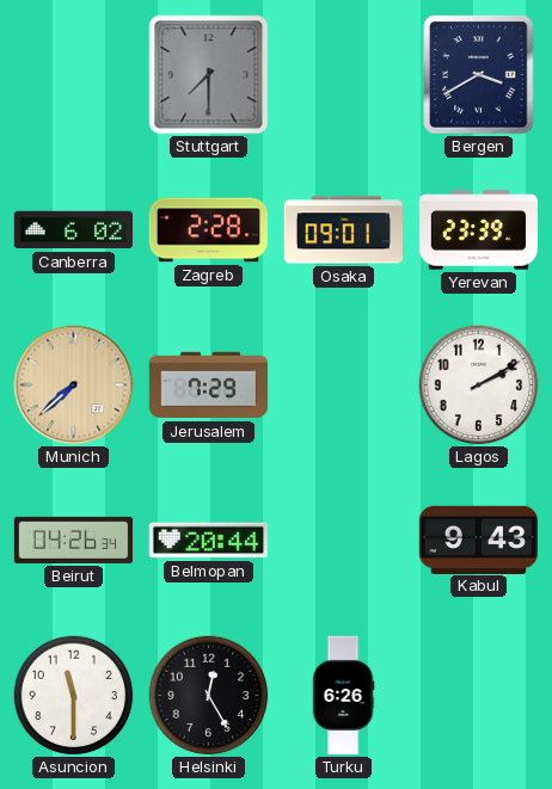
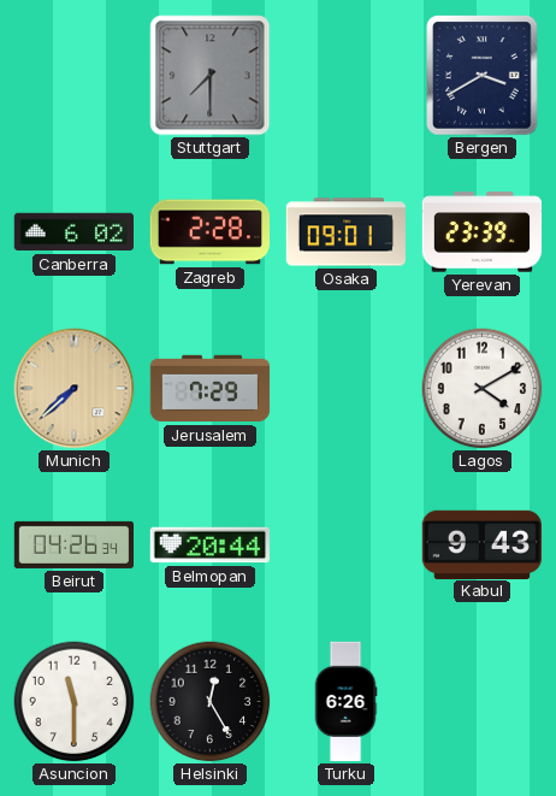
Lagos: 2:10 -> 4:10
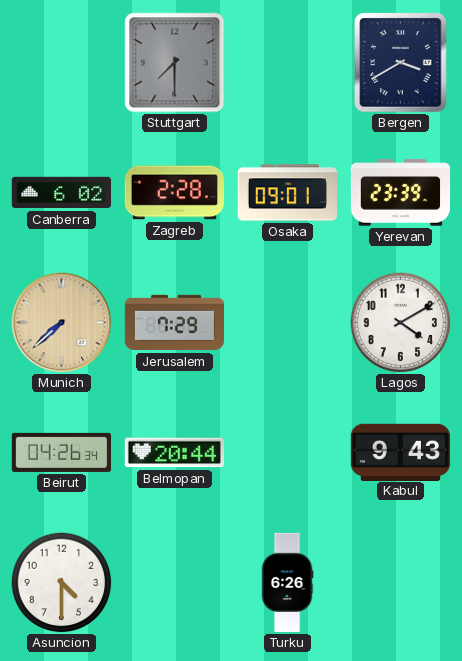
Asuncion: 11:30 -> 4:30
Helsinki: 12:25 -> none
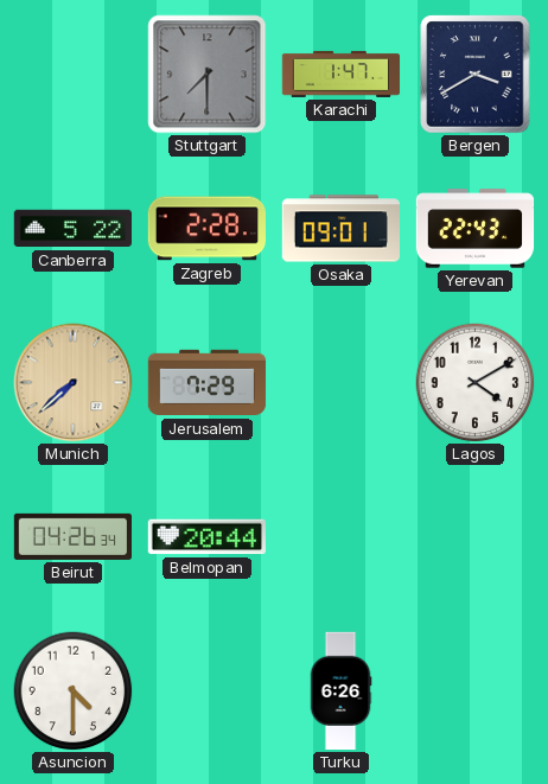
Karachi: none -> 1:47
Canberra: 6:02 -> 5:22
Yerevan: 23:39 -> 22:43
Kabul: 9:43 -> none
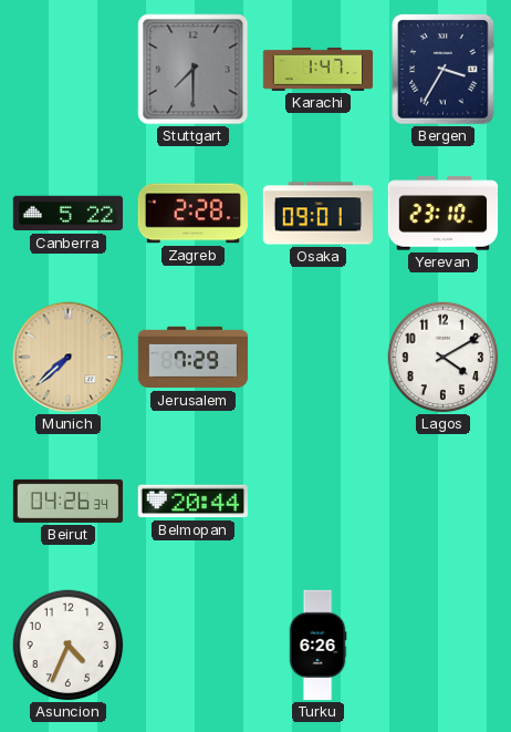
Bergen: 3:40 -> 3:35
Yerevan: 22:43 -> 23:10
Asuncion: 4:30 -> 4:34
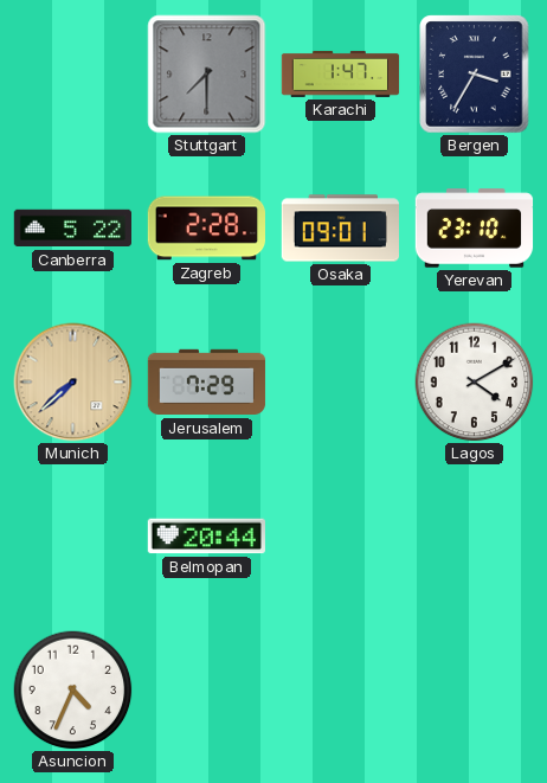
Beirut: 04:26 -> none
Turku: 6:26 -> none
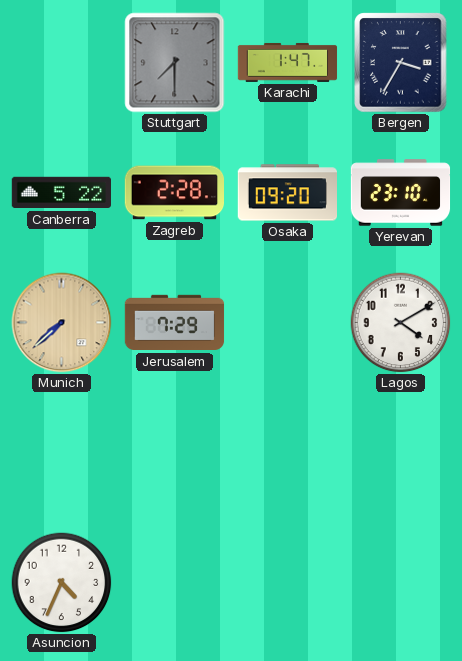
Osaka: 09:01 -> 09:20
Belmopan: 20:44 -> none
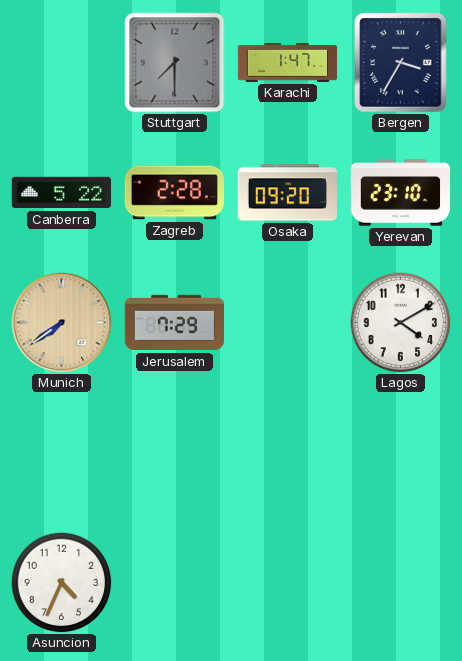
Munich: 7:38 -> 7:39
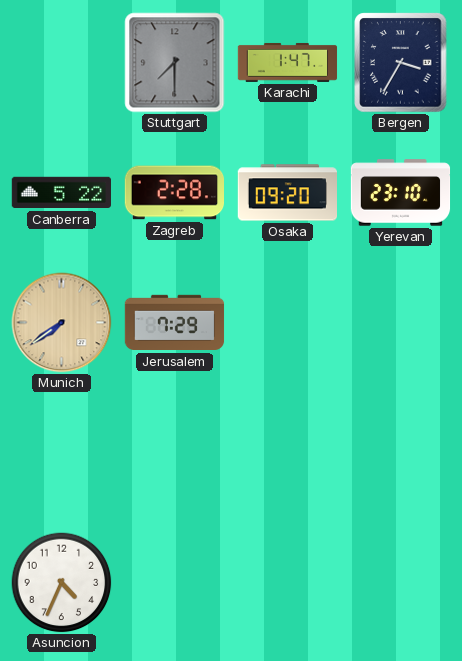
Lagos: 4:10 -> none
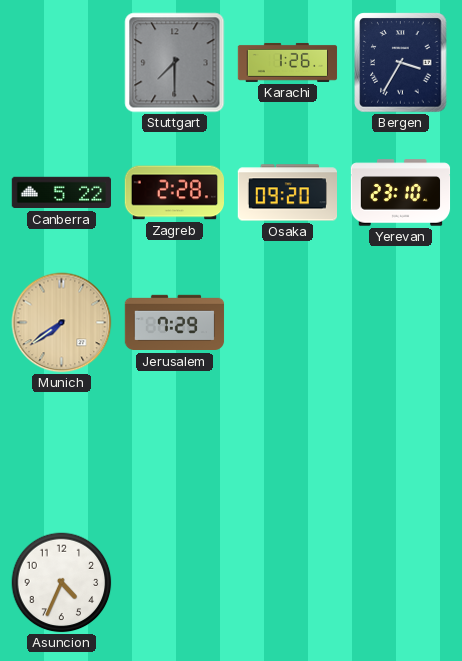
Karachi: 1:47 -> 1:26
